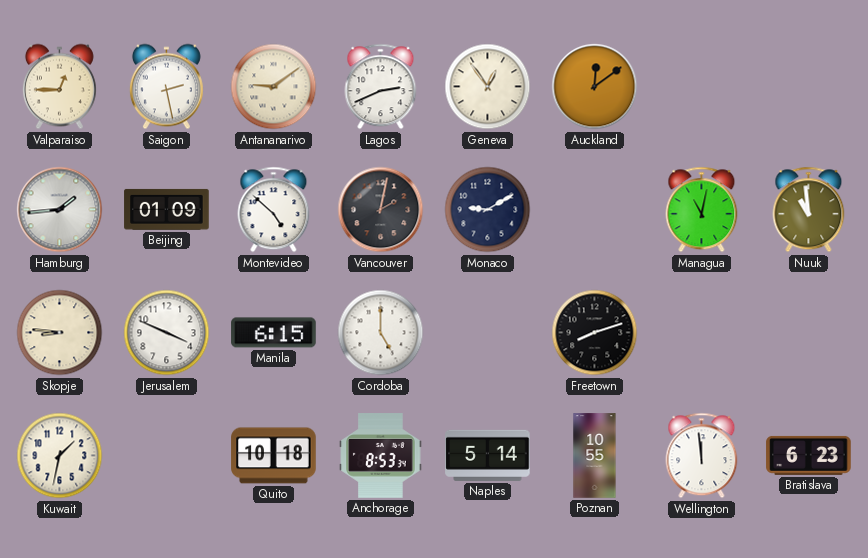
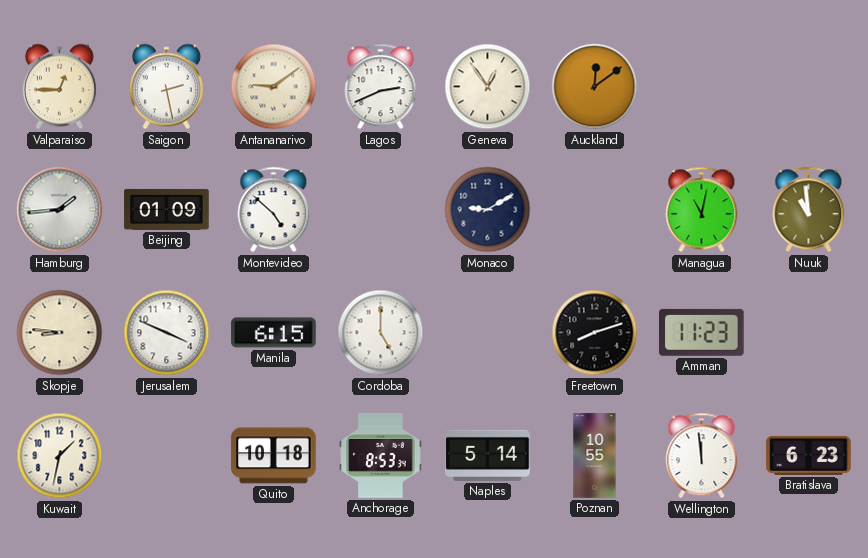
Vancouver: 2:02 -> none
Amman: none -> 11:23
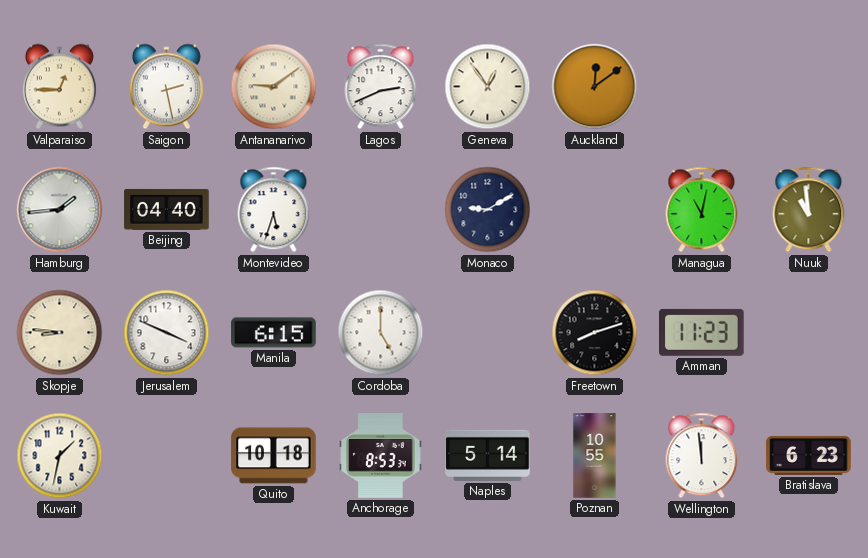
Beijing: 01:09 -> 04:40
Montevideo: 4:52 -> 5:33
